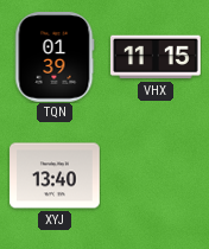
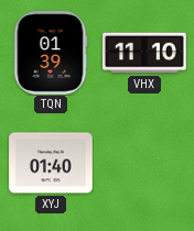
VHX: 11:15 -> 11:10
XYJ: 13:40 -> 01:40
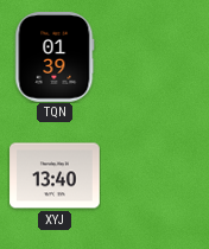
VHX: 11:10 -> none
XYJ: 01:40 -> 13:40
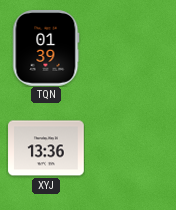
XYJ: 13:40 -> 13:36
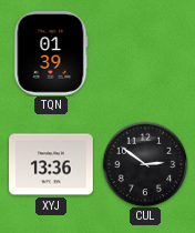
CUL: none -> 2:51
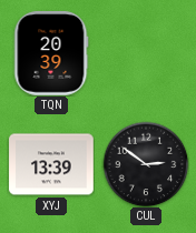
TQN: 01:39 -> 20:39
XYJ: 13:36 -> 13:39
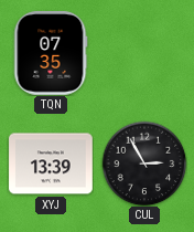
TQN: 20:39 -> 07:35
CUL: 2:51 -> 2:55
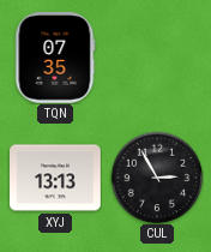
XYJ: 13:39 -> 13:13
